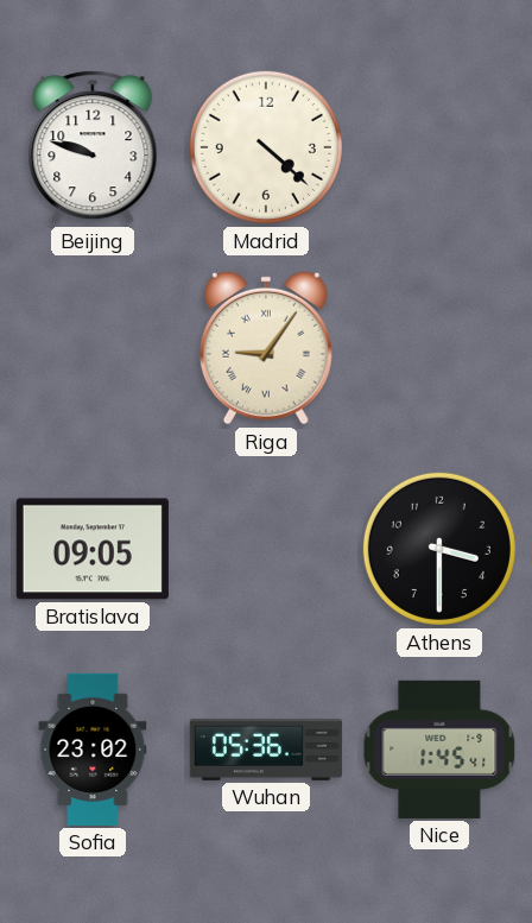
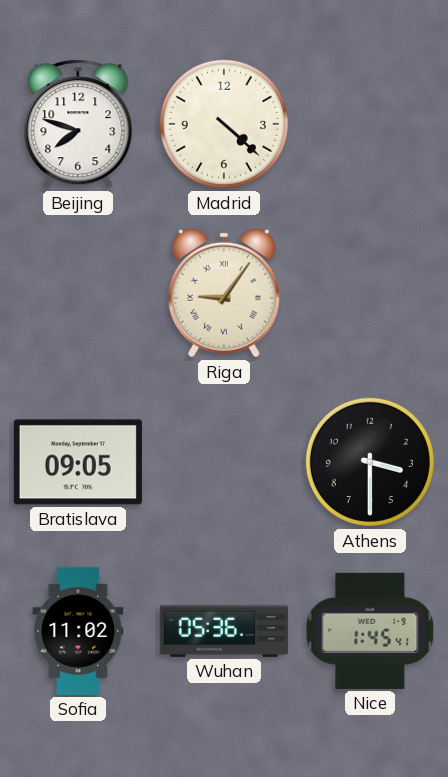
Beijing: 9:48 -> 7:48
Sofia: 23:02 -> 11:02
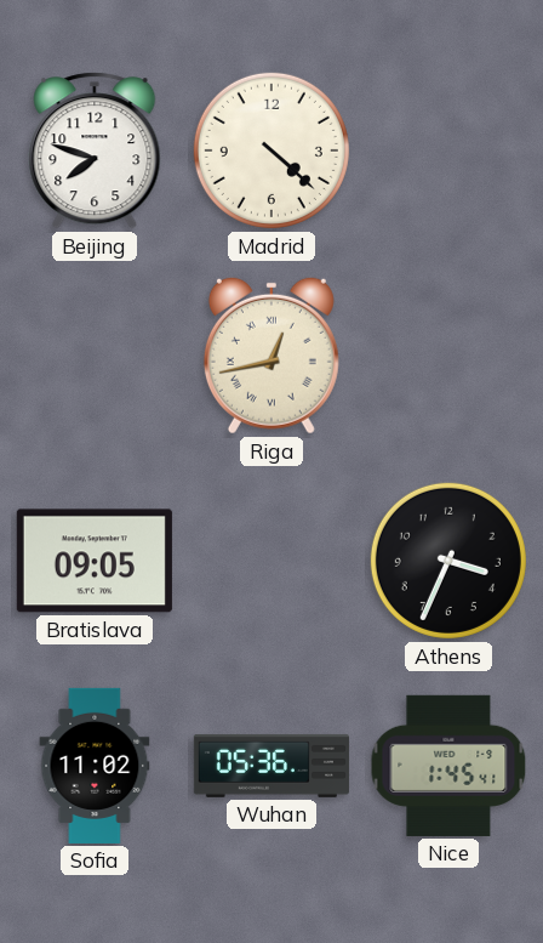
Riga: 9:06 -> 12:43
Athens: 3:30 -> 3:34
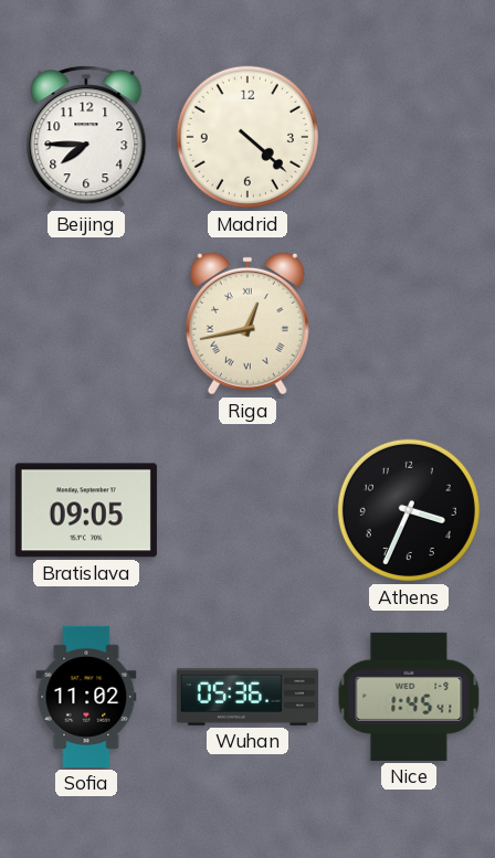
Beijing: 7:48 -> 7:45
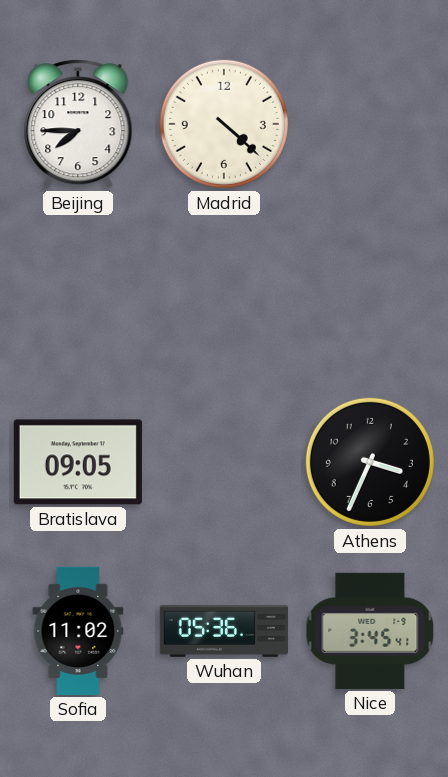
Riga: 12:43 -> none
Nice: 1:45 -> 3:45
